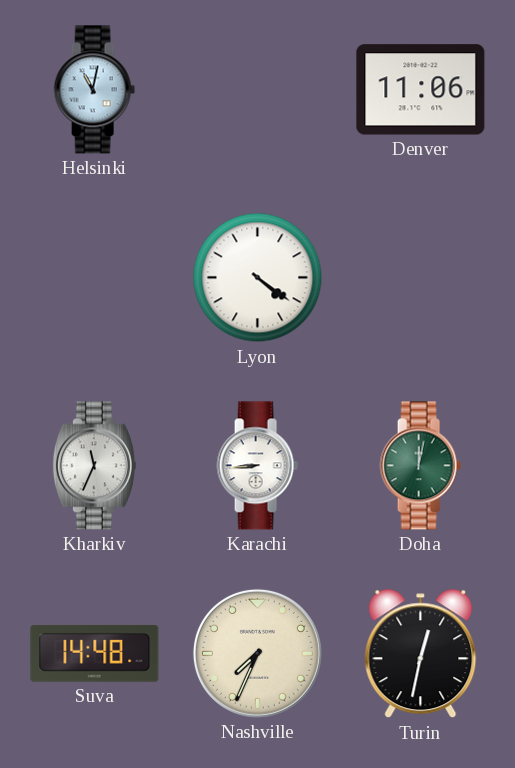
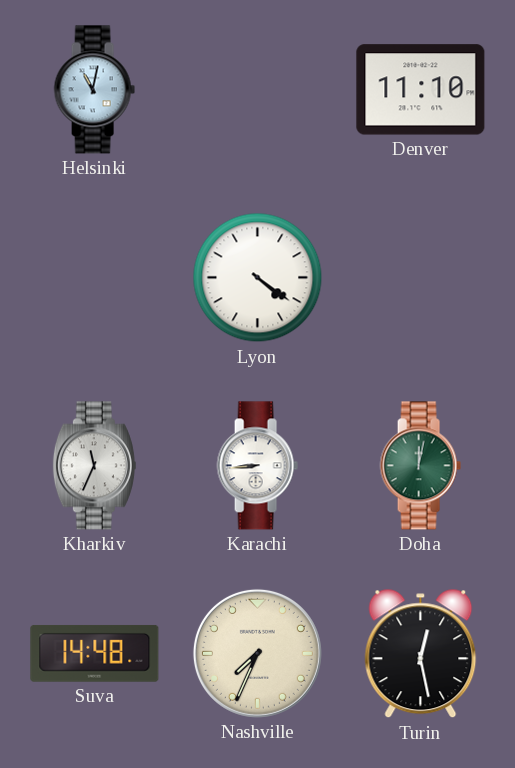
Denver: 11:06 -> 11:10
Turin: 12:32 -> 12:28
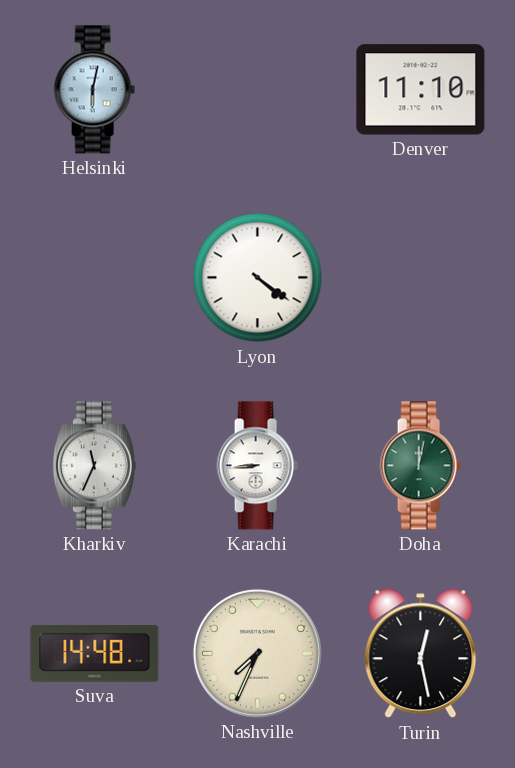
Helsinki: 11:02 -> 6:02
